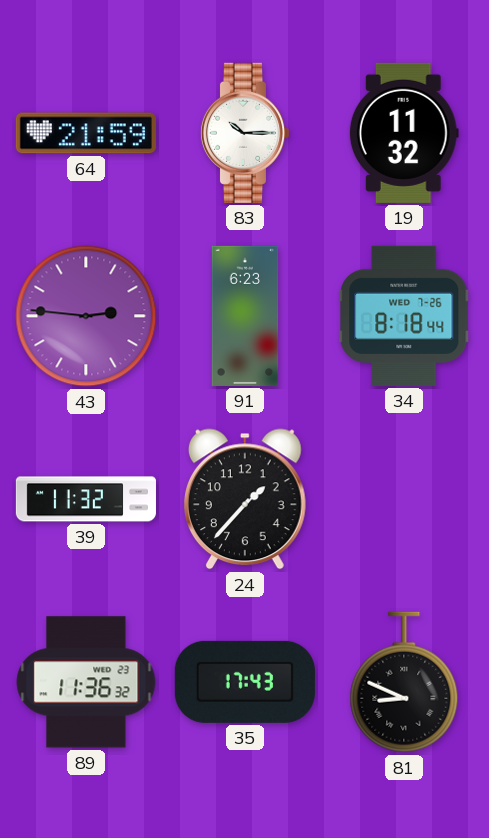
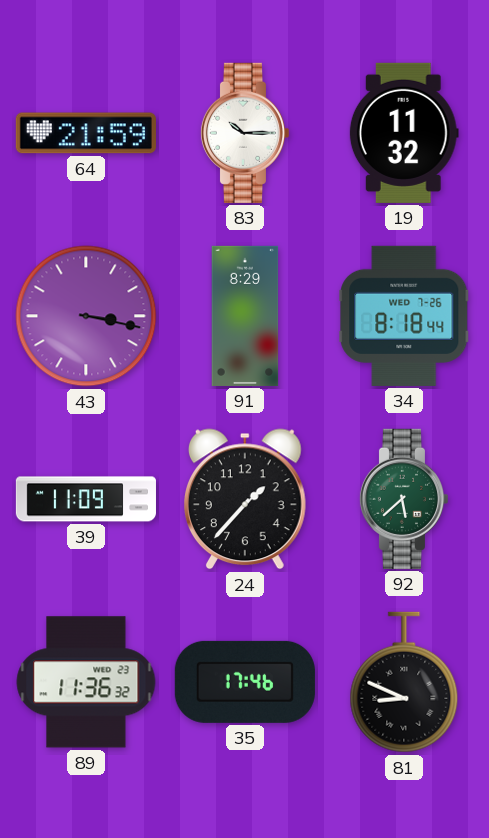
43: 2:46 -> 3:17
91: 6:23 -> 8:29
39: 11:32 -> 11:09
92: none -> 5:38
35: 17:43 -> 17:46
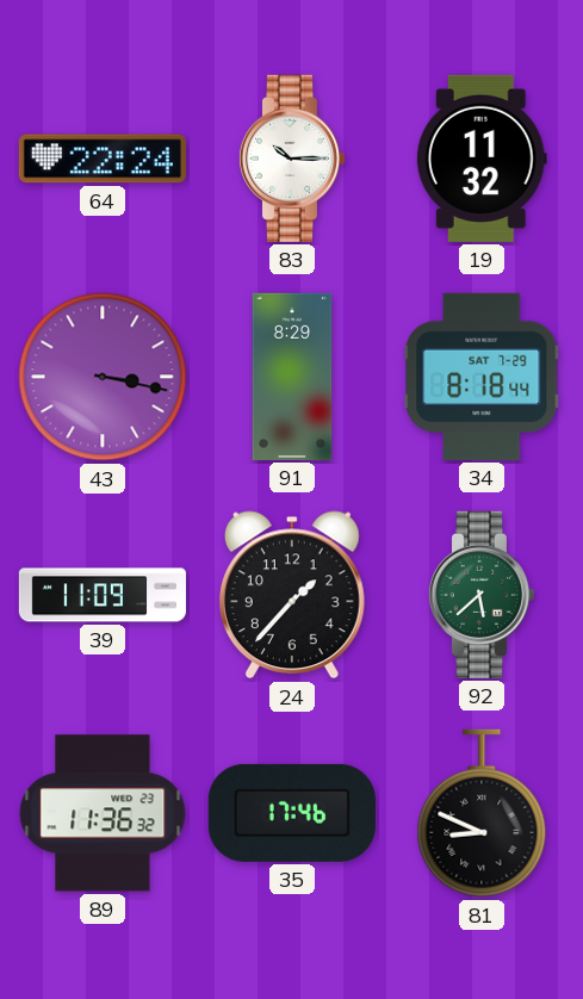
64: 21:59 -> 22:24
34 date: WED 7-26 -> SAT 7-29
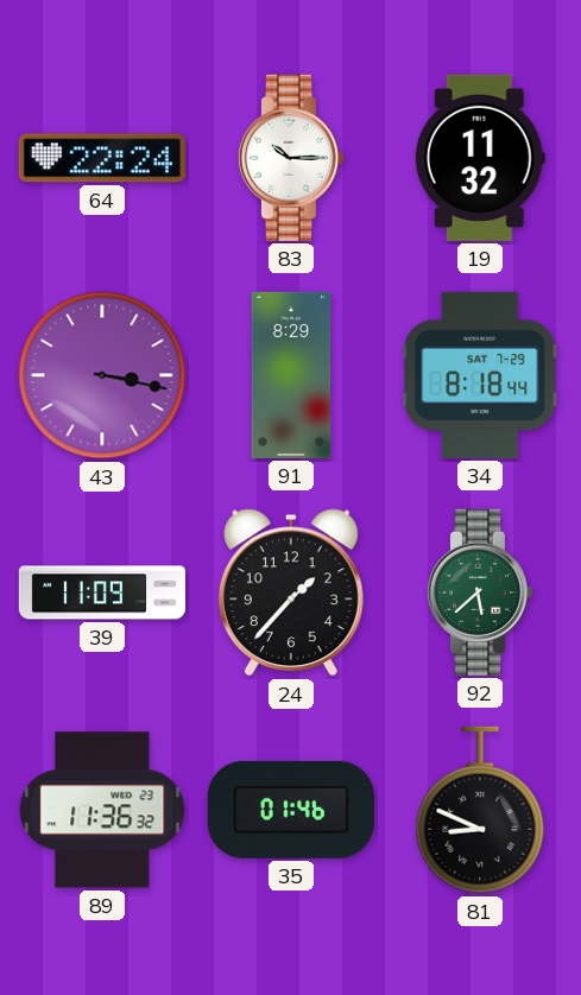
35: 17:46 -> 01:46
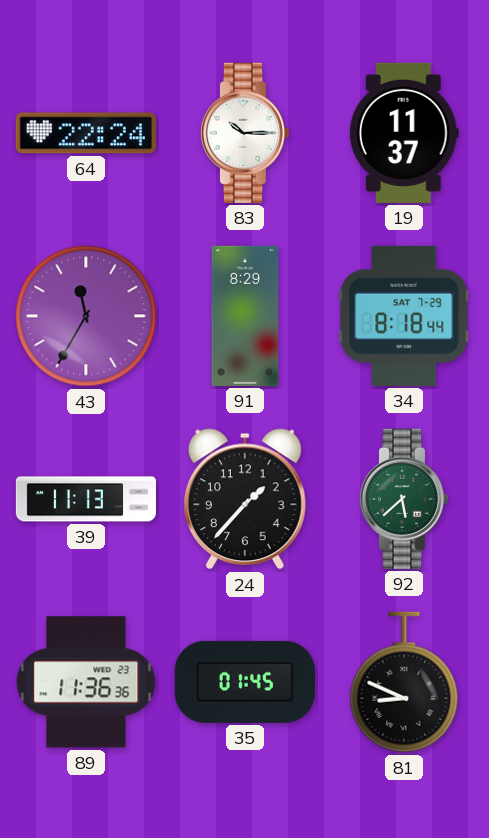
19: 11:32 -> 11:37
43: 3:17 -> 11:35
39: 11:09 -> 11:13
89: 11:36:32 -> 11:36:36
35: 01:46 -> 01:45
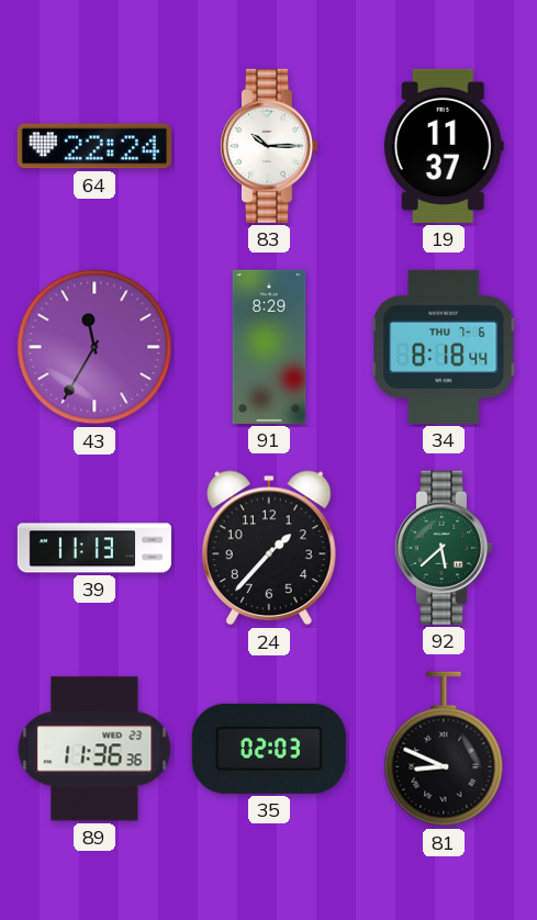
34 date: SAT 7-29 -> THU 7-6
35: 01:45 -> 02:03
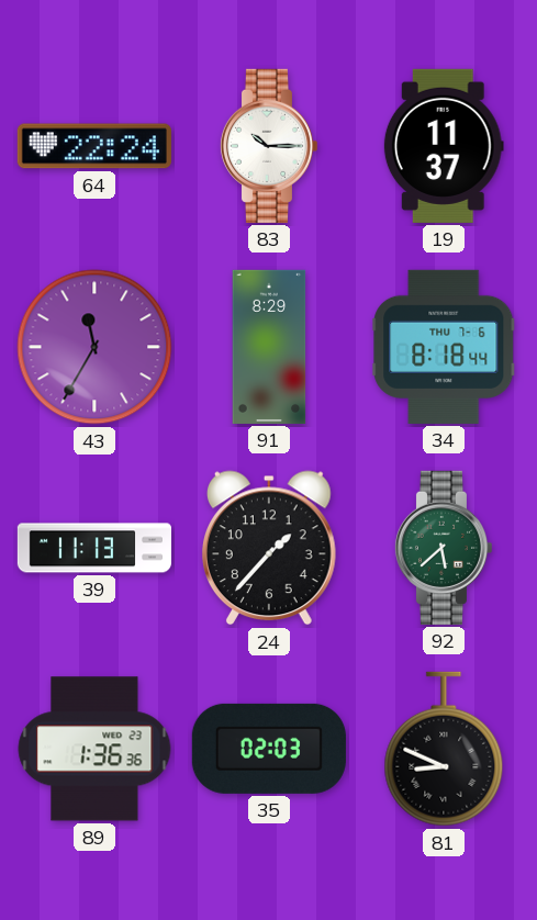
89: 11:36 -> 1:36
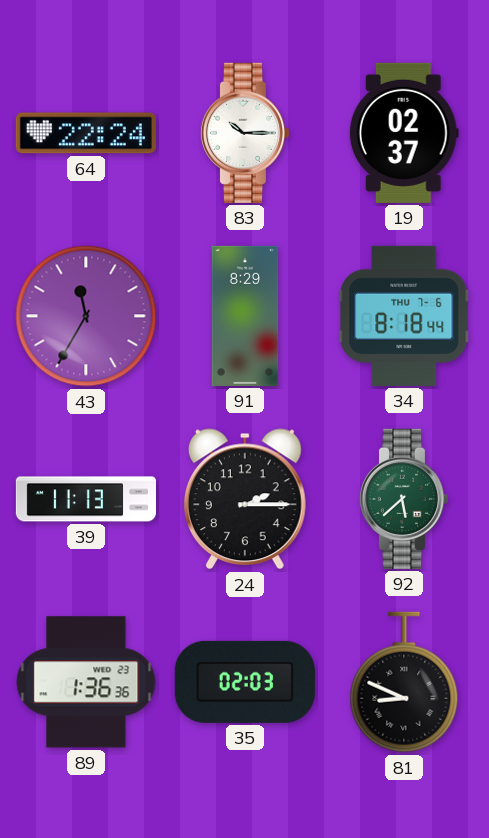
19: 11:37 -> 02:37
24: 1:37 -> 2:15
